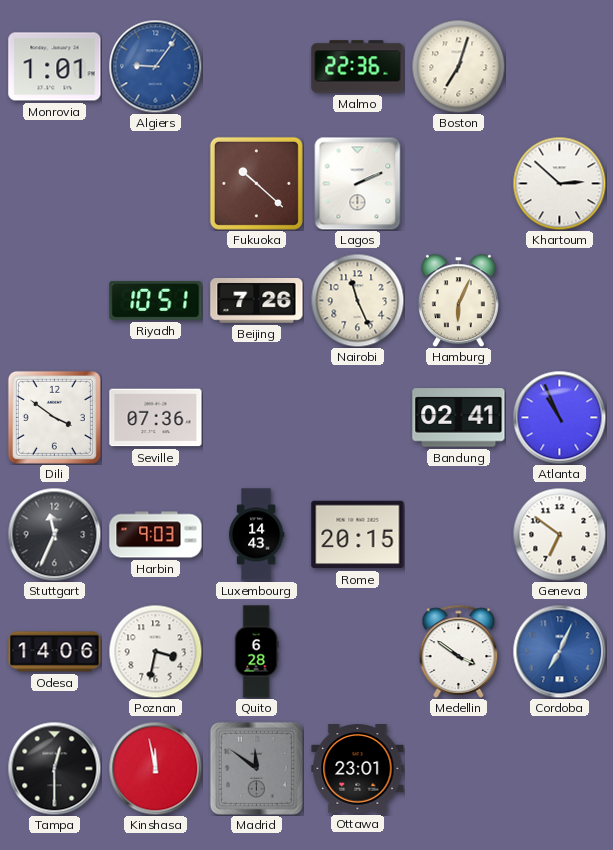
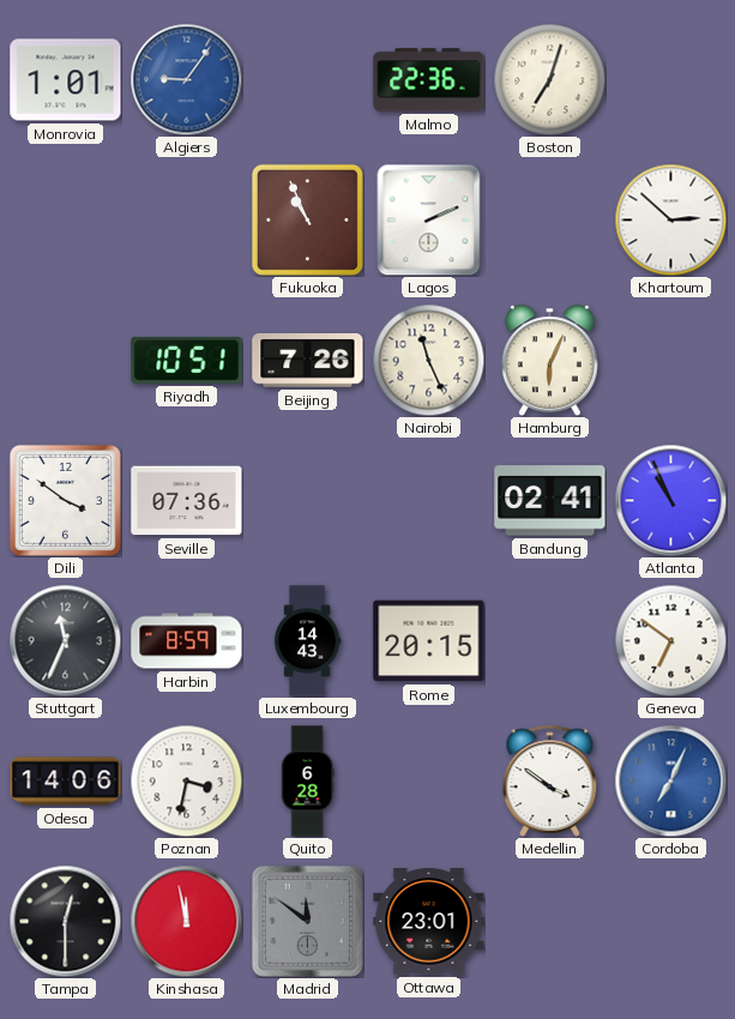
Fukuoka: 10:22 -> 10:56
Harbin: 9:03 -> 8:59
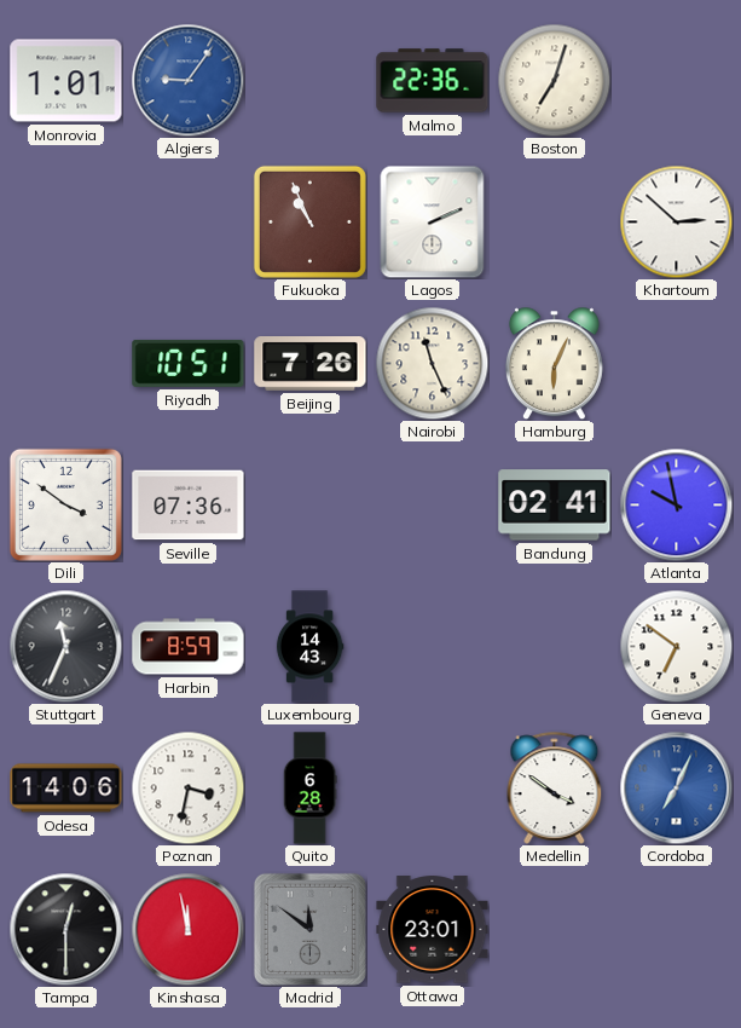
Atlanta: 10:56 -> 9:58
Rome: 20:15 -> none
